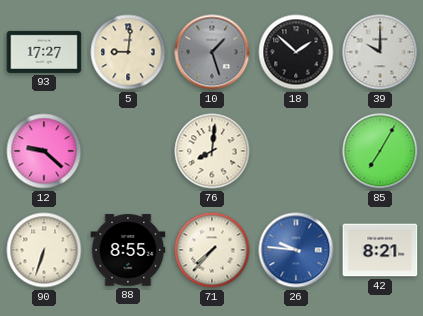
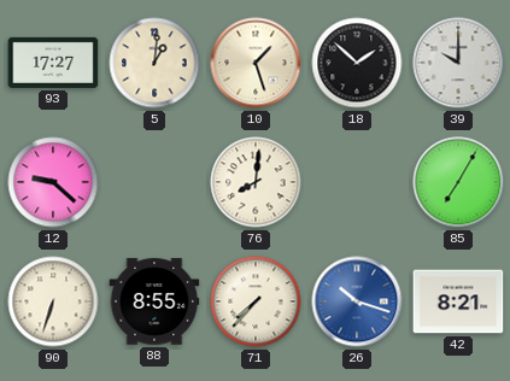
5: 9:01 -> 1:01
10 dial: grey -> cream
26: 9:46 -> 10:18
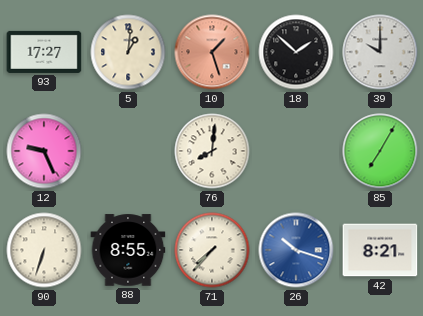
10 dial: cream -> salmon
12: 9:22 -> 9:26
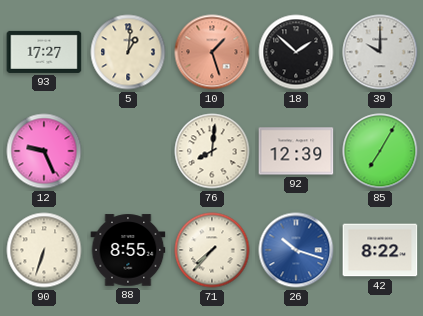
92: none -> 12:39
42: 8:21 -> 8:22
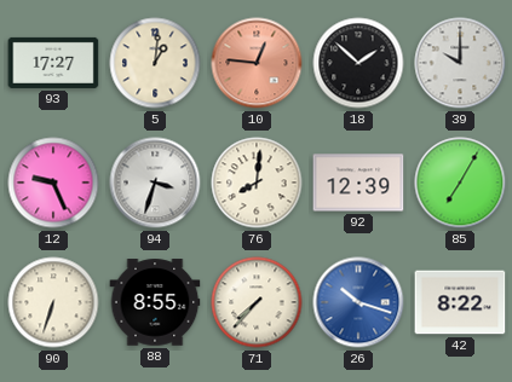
10: 1:27 -> 12:46
94: none -> 3:33
